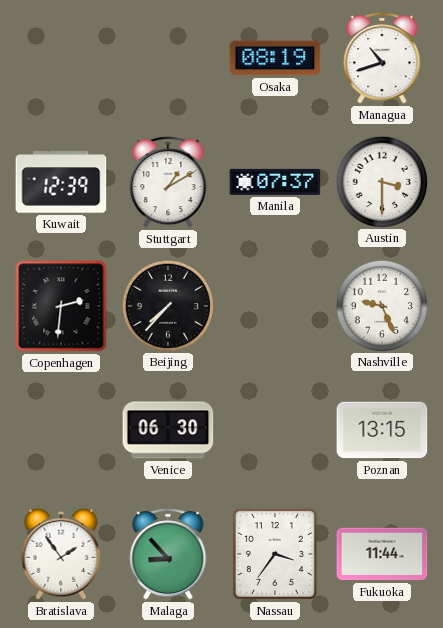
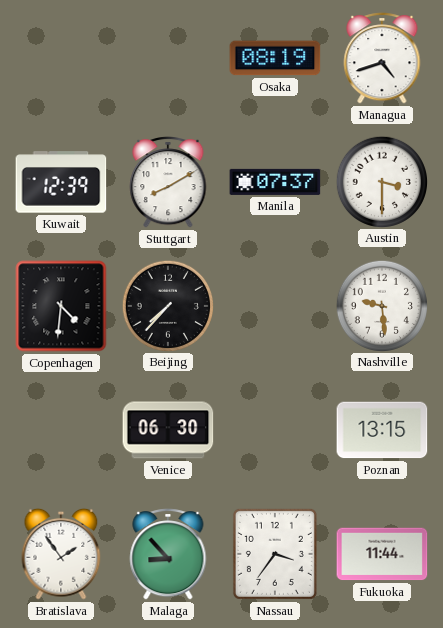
Managua: 10:42 -> 4:42
Stuttgart: 1:10 -> 8:10
Copenhagen: 2:31 -> 4:31
Nashville: 9:26 -> 9:29
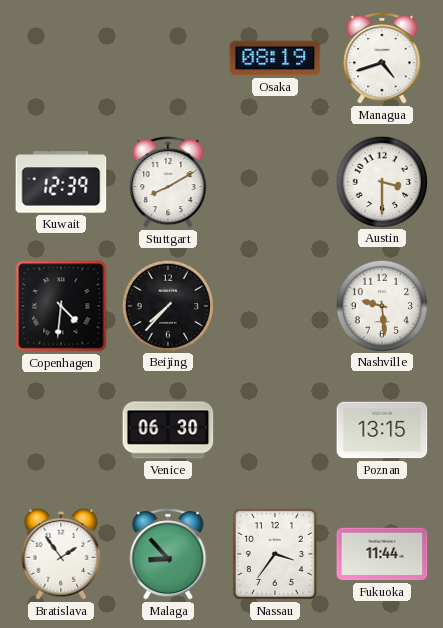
Manila: 07:37 -> none
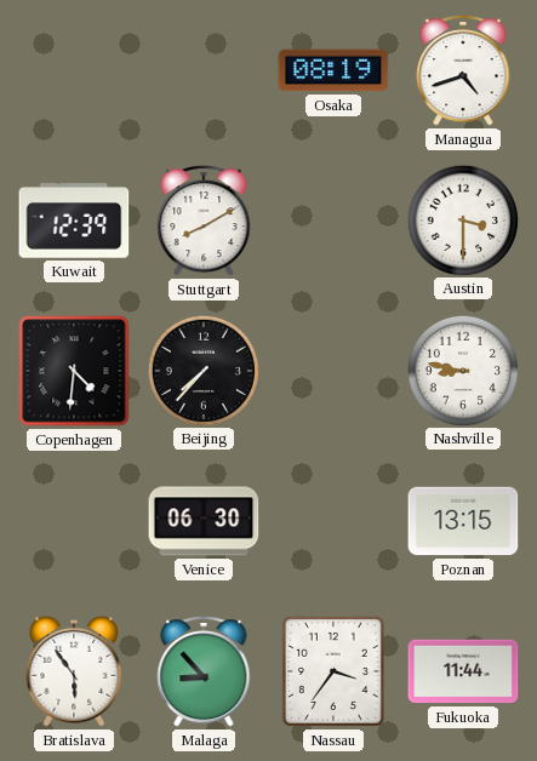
Nashville: 9:29 -> 8:47
Bratislava: 1:54 -> 5:54
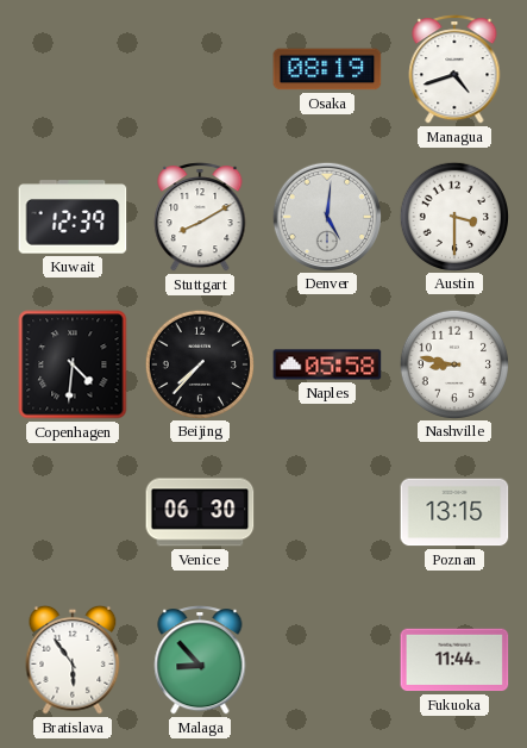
Denver: none -> 5:01
Naples: none -> 05:58
Nassau: 3:36 -> none
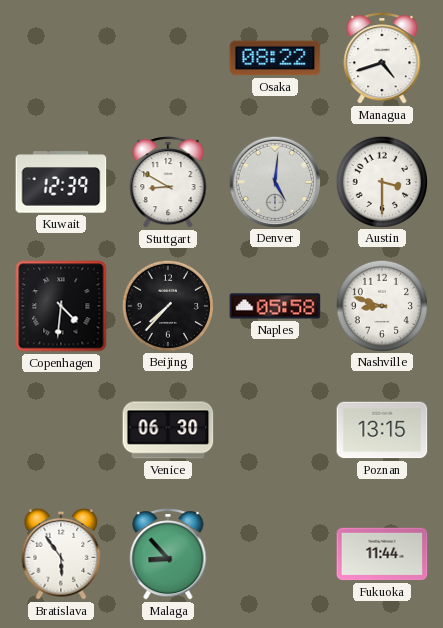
Osaka: 08:19 -> 08:22
Stuttgart: 8:10 -> 8:50
Nashville: 8:47 -> 8:48
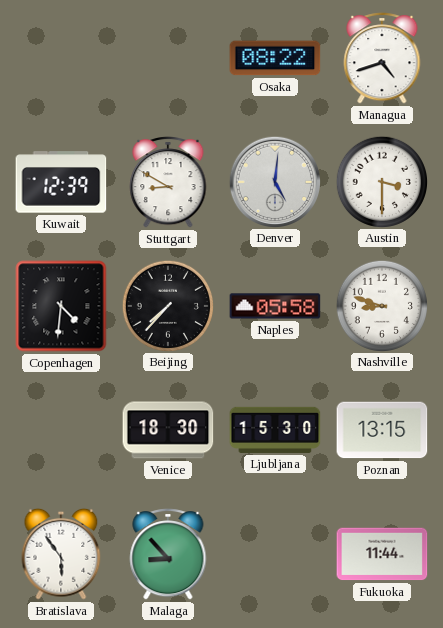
Venice: 06:30 -> 18:30
Ljubljana: none -> 15:30
